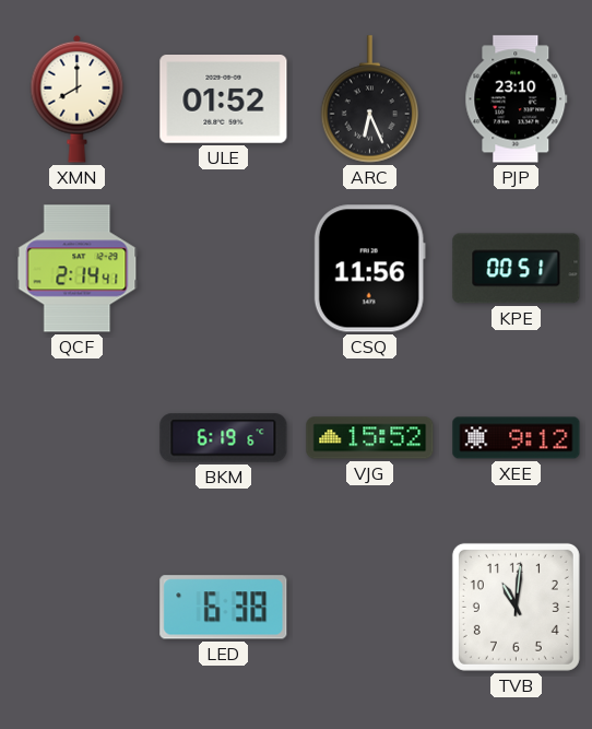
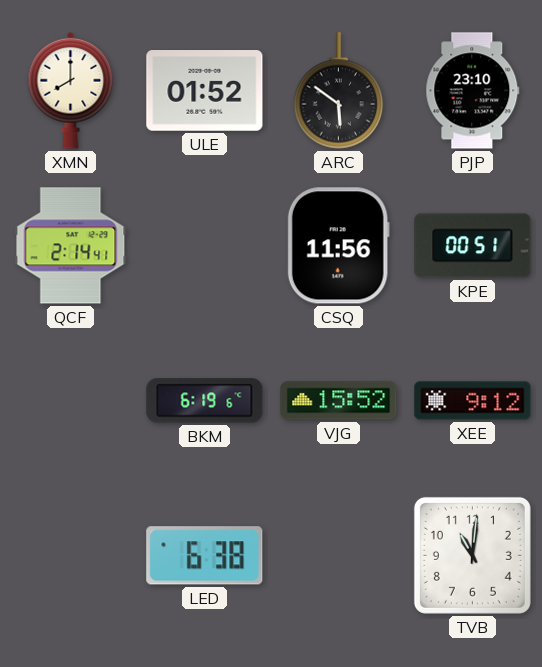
ARC: 6:26 -> 5:51
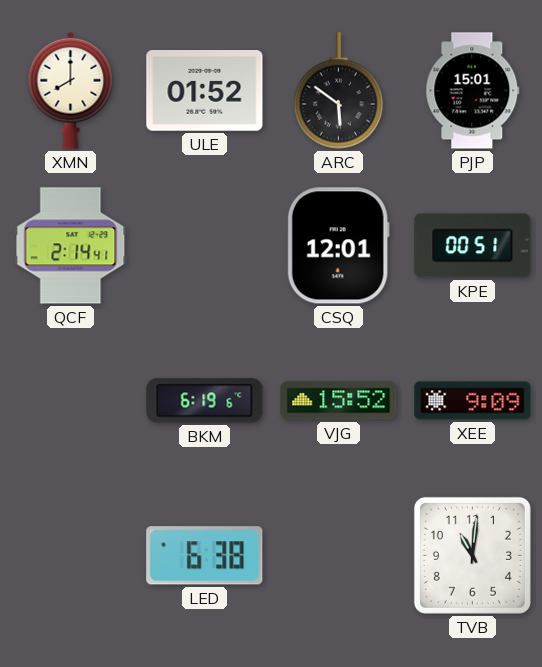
PJP: 23:10 -> 15:01
CSQ: 11:56 -> 12:01
XEE: 9:12 -> 9:09
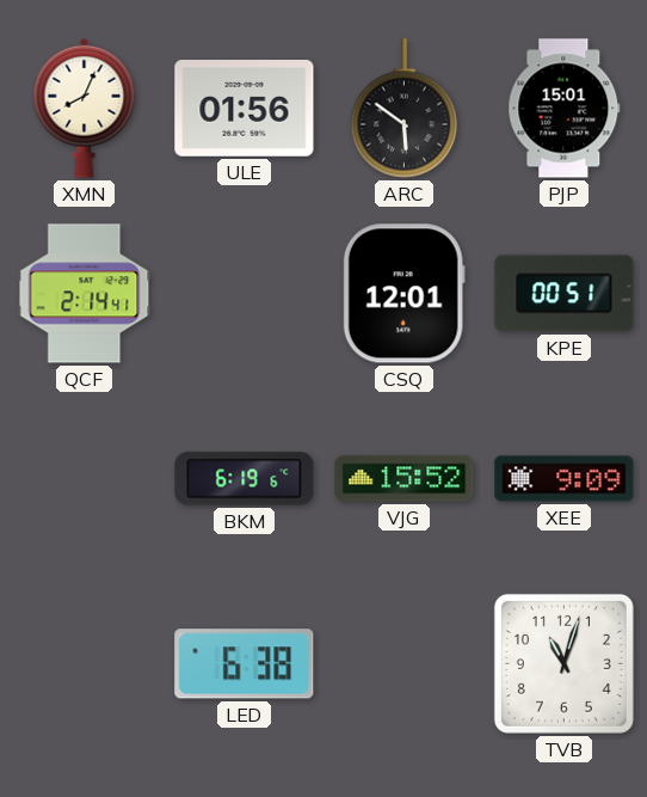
XMN: 8:00 -> 8:04
ULE: 01:52 -> 01:56
TVB: 11:01 -> 11:03
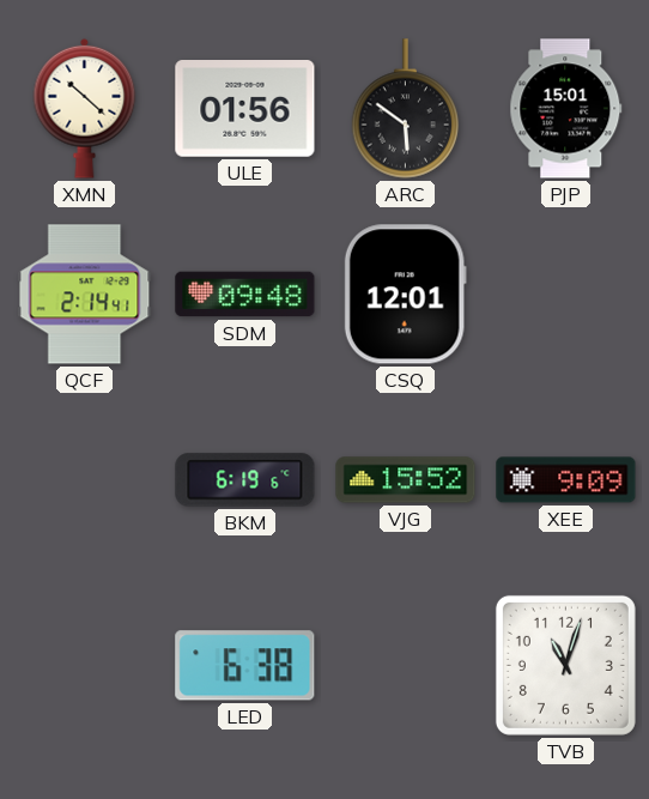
XMN: 8:04 -> 10:22
SDM: none -> 09:48
KPE: 00:51 -> none
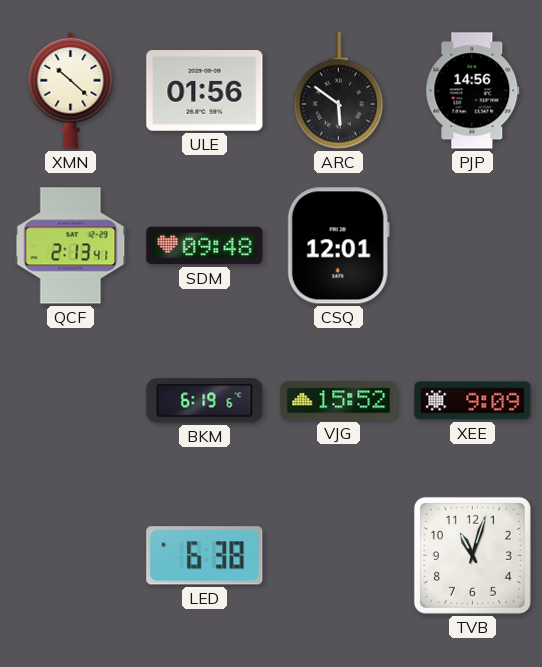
PJP: 15:01 -> 14:56
QCF: 2:14 -> 2:13
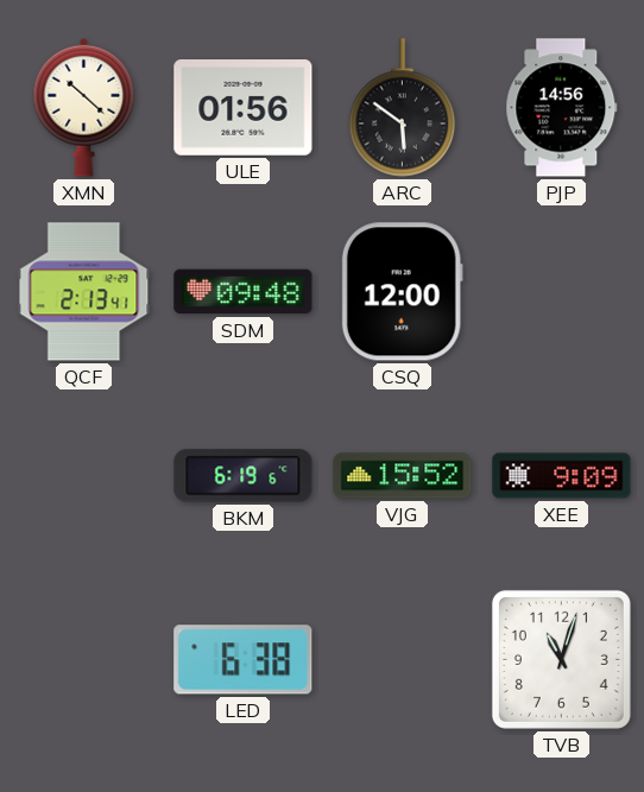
CSQ: 12:01 -> 12:00
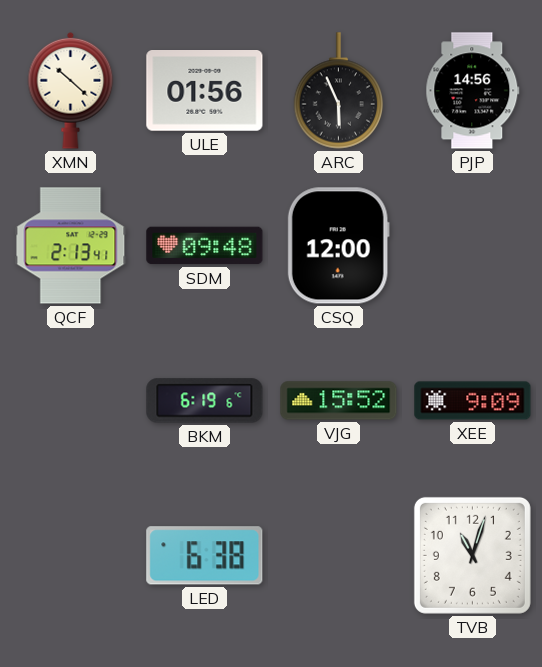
ARC: 5:51 -> 5:56
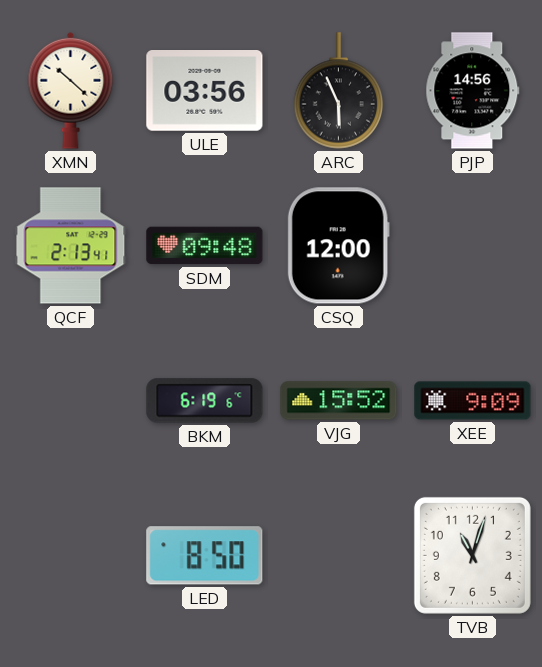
ULE: 01:56 -> 03:56
LED: 6:38 -> 8:50
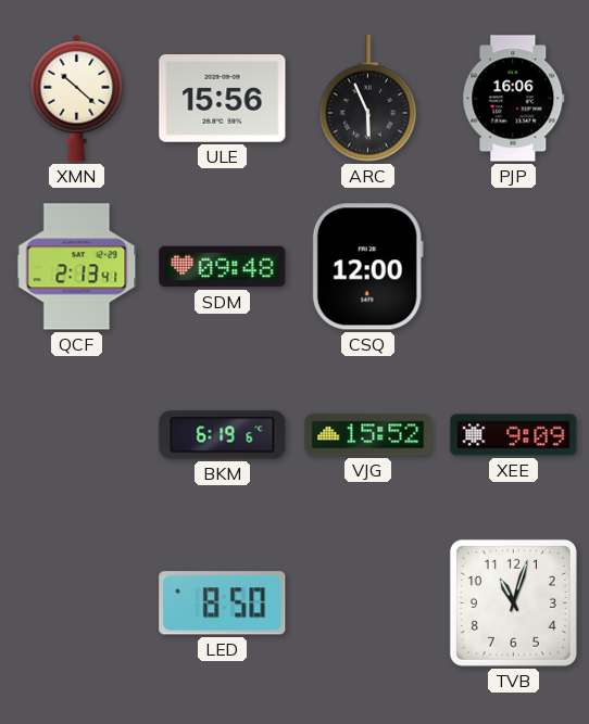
ULE: 03:56 -> 15:56
PJP: 14:56 -> 16:06
